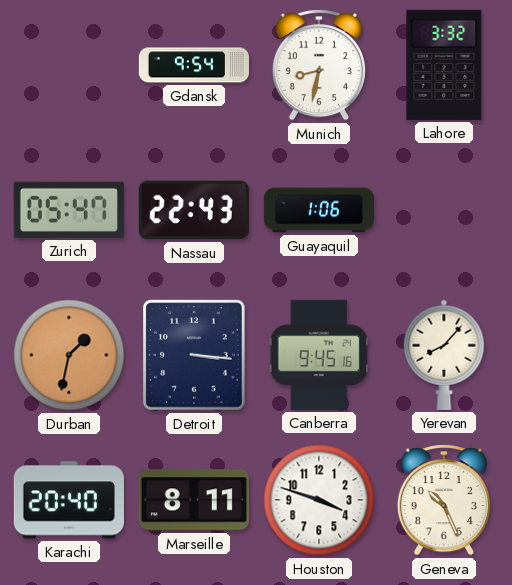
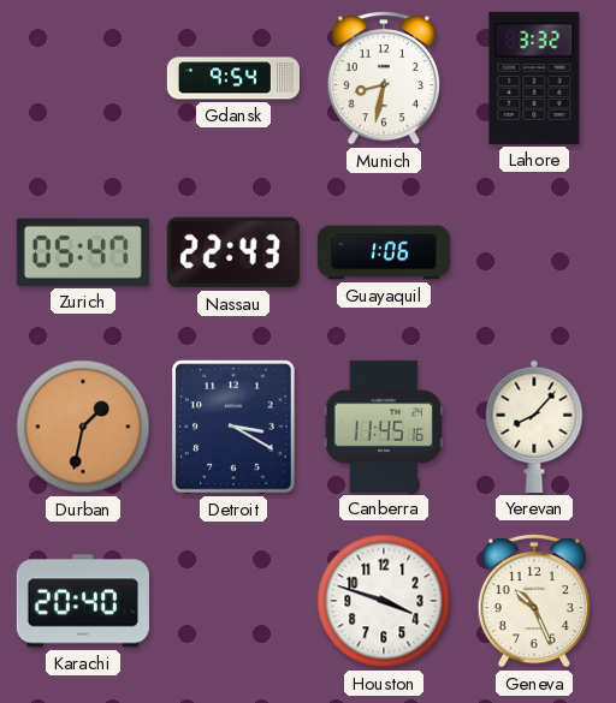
Detroit: 3:16 -> 3:20
Canberra: 9:45 -> 11:45
Marseille: 8:11 -> none
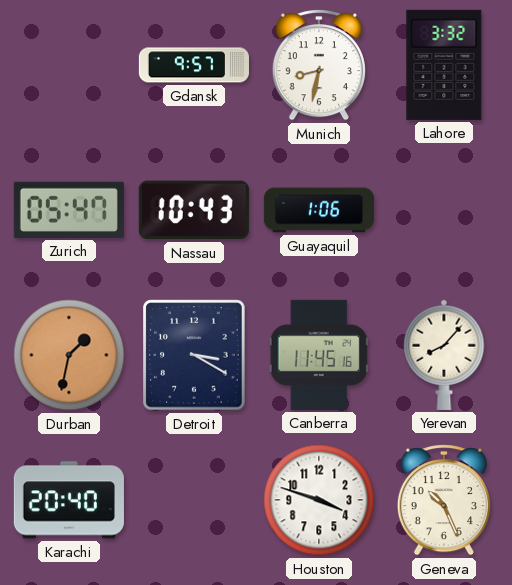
Gdansk: 9:54 -> 9:57
Nassau: 22:43 -> 10:43
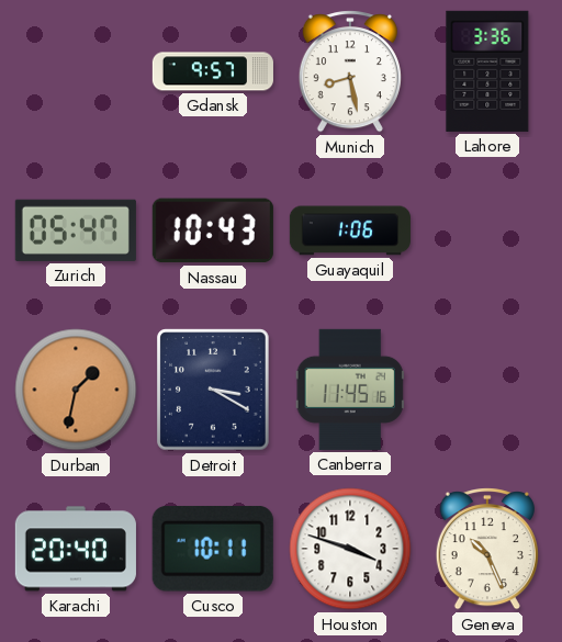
Munich: 8:32 -> 8:28
Lahore: 3:32 -> 3:36
Yerevan: 8:07 -> none
Cusco: none -> 10:11
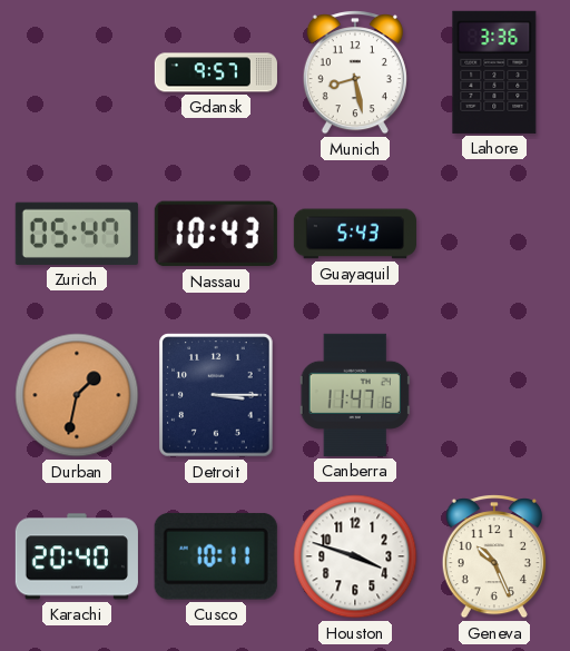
Guayaquil: 1:06 -> 5:43
Detroit: 3:20 -> 3:15
Canberra: 11:45 -> 11:47
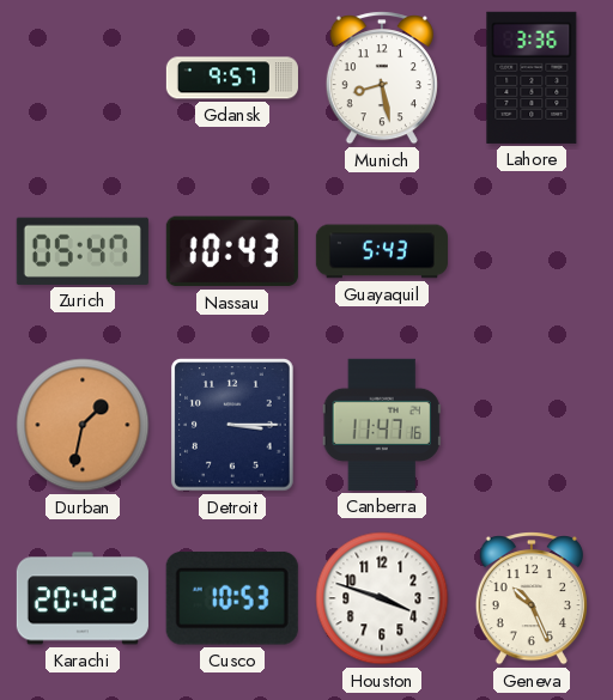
Karachi: 20:40 -> 20:42
Cusco: 10:11 -> 10:53
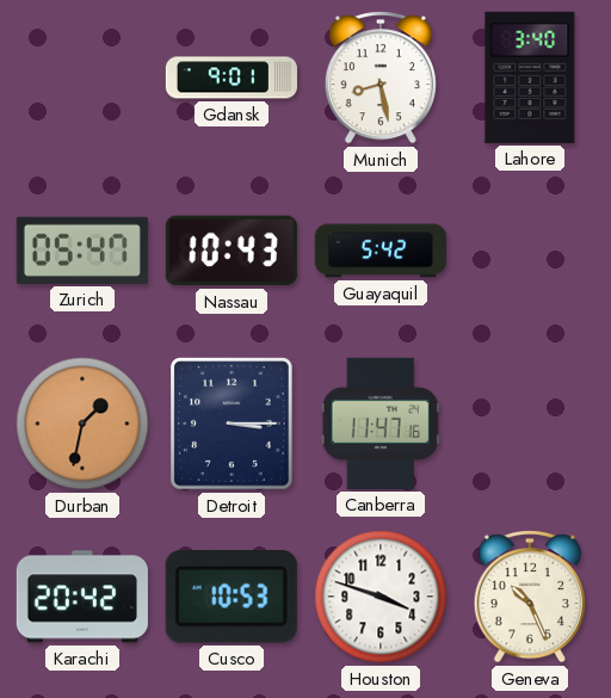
Gdansk: 9:57 -> 9:01
Lahore: 3:36 -> 3:40
Guayaquil: 5:43 -> 5:42
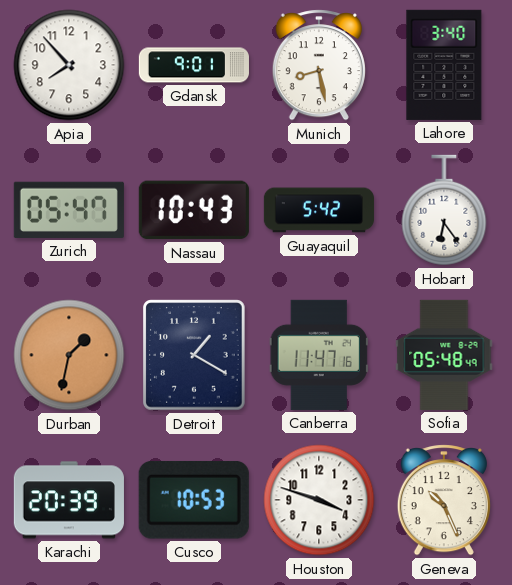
Apia: none -> 7:53
Hobart: none -> 6:24
Detroit: 3:15 -> 1:20
Sofia: none -> 05:48
Karachi: 20:42 -> 20:39
